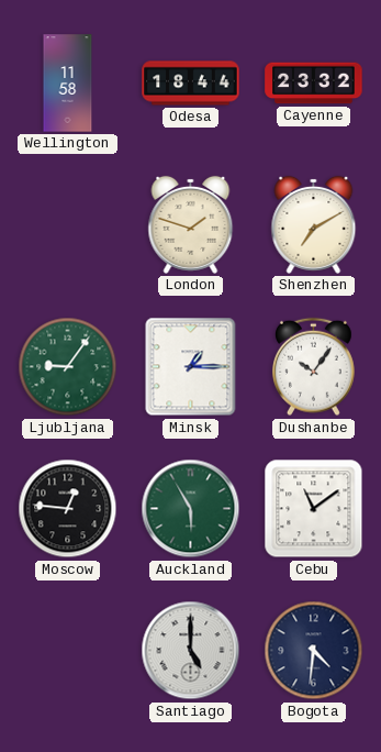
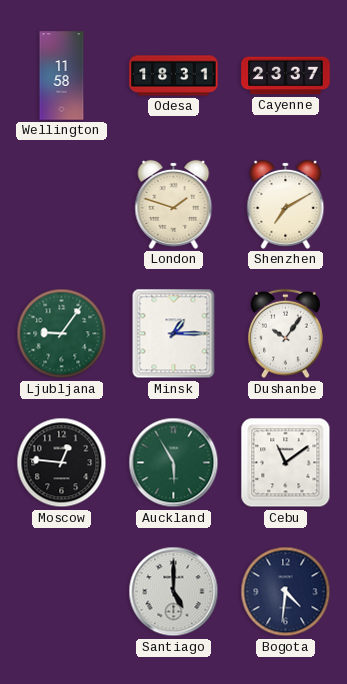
Odesa: 18:44 -> 18:31
Cayenne: 23:32 -> 23:37
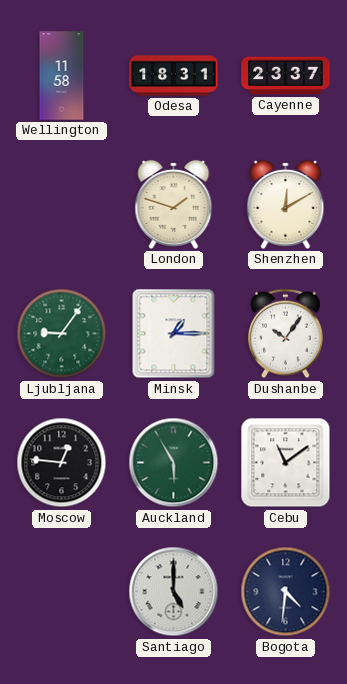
Shenzhen: 7:10 -> 12:10
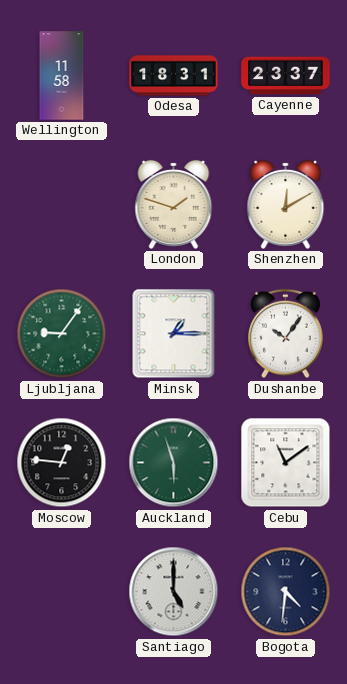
Auckland: 5:55 -> 5:57
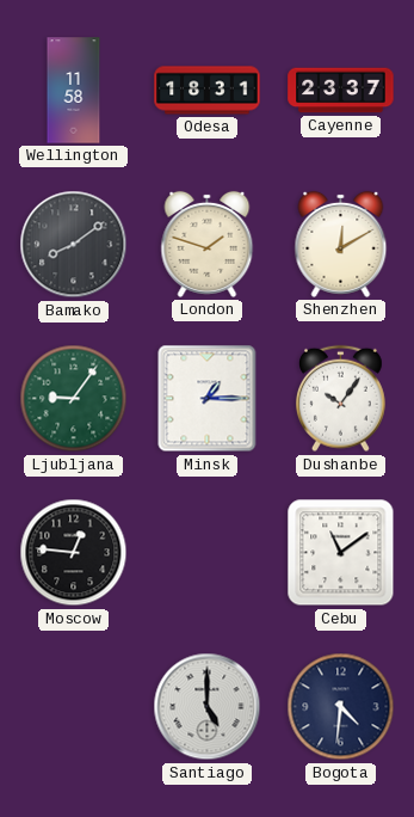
Bamako: none -> 8:09
Auckland: 5:57 -> none
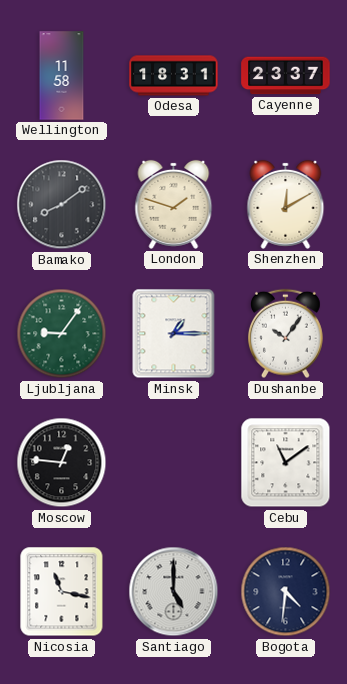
Nicosia: none -> 11:17
